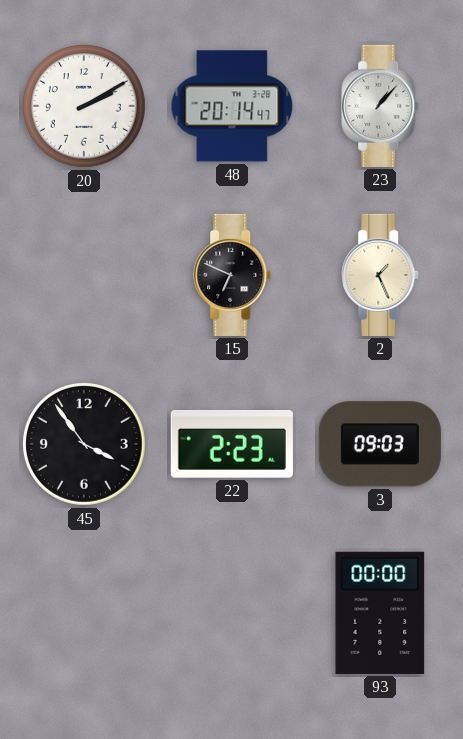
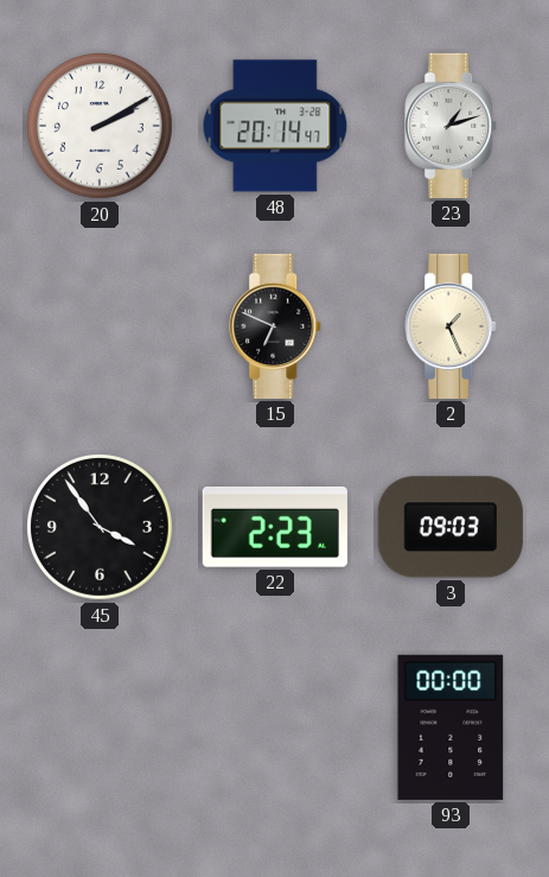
23: 1:07 -> 1:12
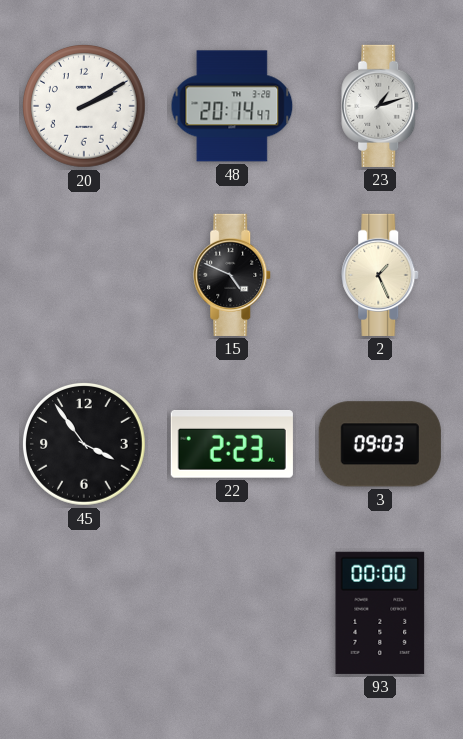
15: 6:49 -> 4:49
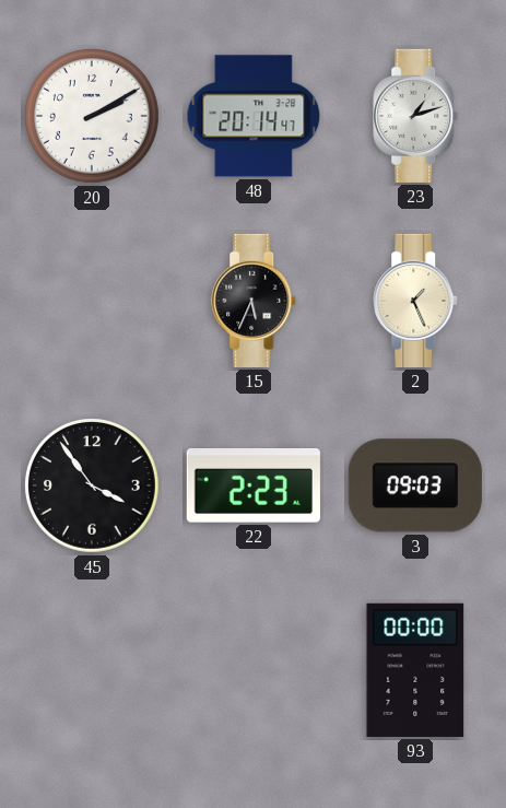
15: 4:49 -> 5:34
